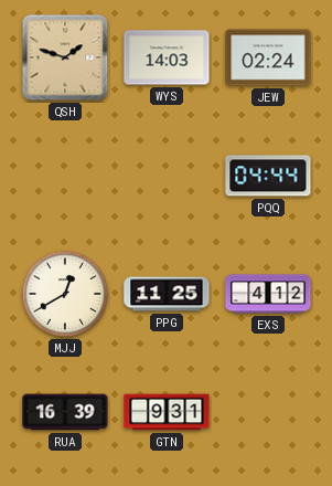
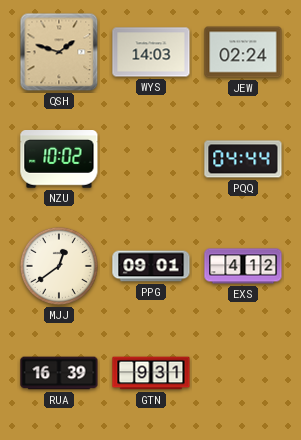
NZU: none -> 10:02
MJJ: 12:40 -> 12:39
PPG: 11:25 -> 09:01
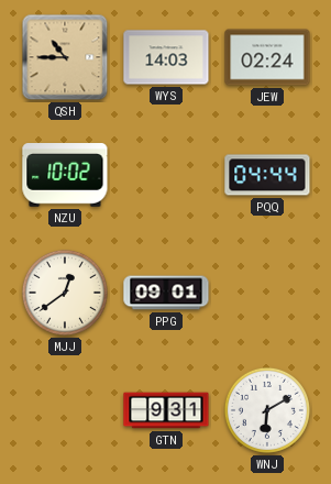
QSH: 1:48 -> 10:45
EXS: 4:12 -> none
RUA: 16:39 -> none
WNJ: none -> 6:10
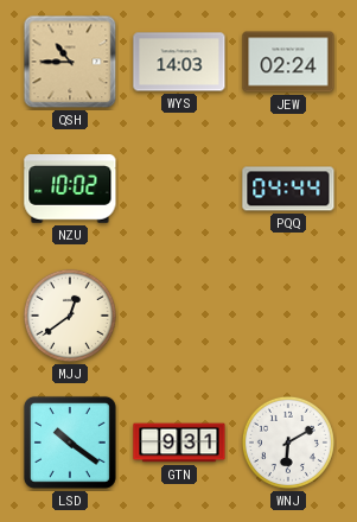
PPG: 09:01 -> none
LSD: none -> 10:21
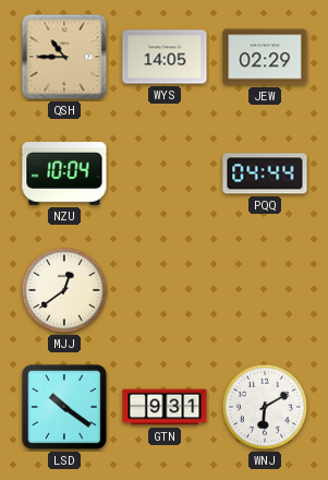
WYS: 14:03 -> 14:05
JEW: 02:24 -> 02:29
NZU: 10:02 -> 10:04
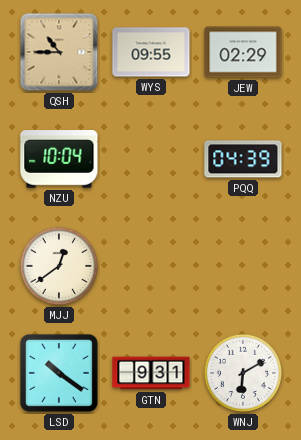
WYS: 14:05 -> 09:55
PQQ: 04:44 -> 04:39
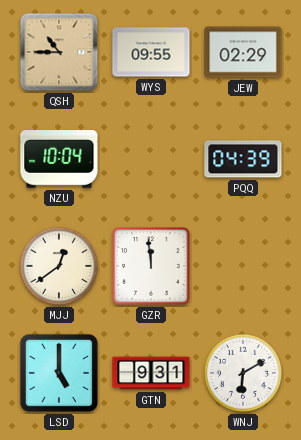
GZR: none -> 11:59
LSD: 10:21 -> 5:00
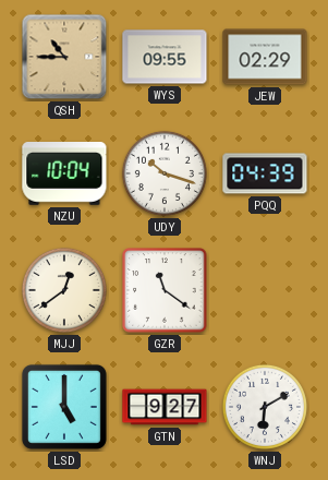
UDY: none -> 10:18
GZR: 11:59 -> 11:21
GTN: 9:31 -> 9:27
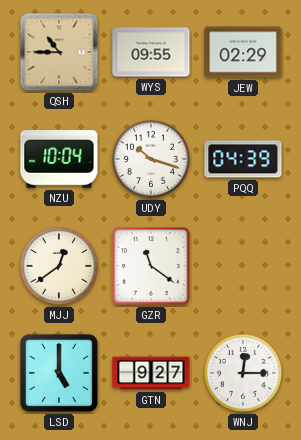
WNJ: 6:10 -> 12:15
